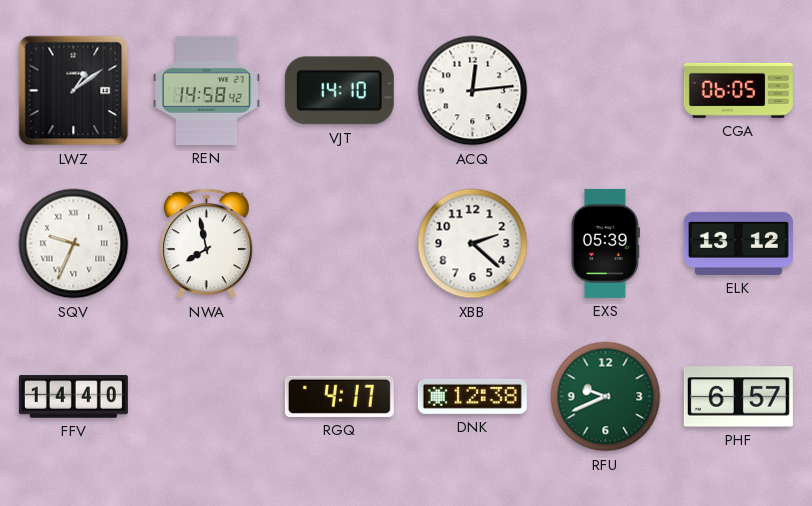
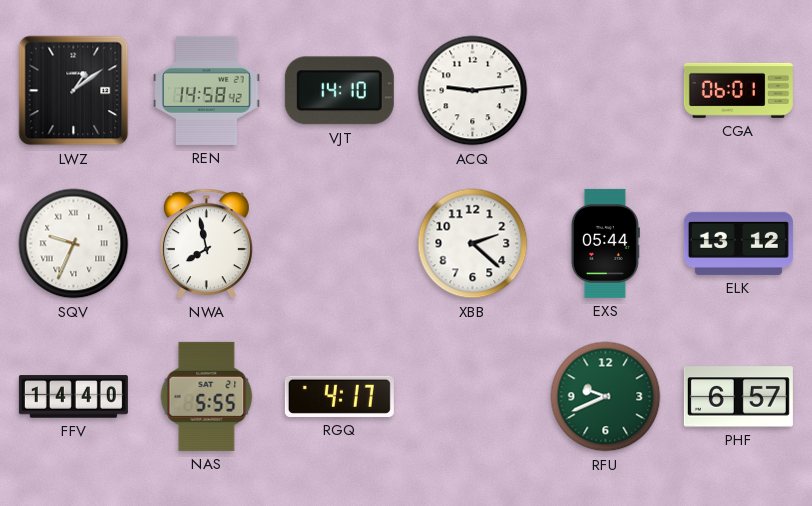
ACQ: 12:14 -> 9:14
CGA: 06:05 -> 06:01
EXS: 05:39 -> 05:44
NAS: none -> 5:55
DNK: 12:38 -> none
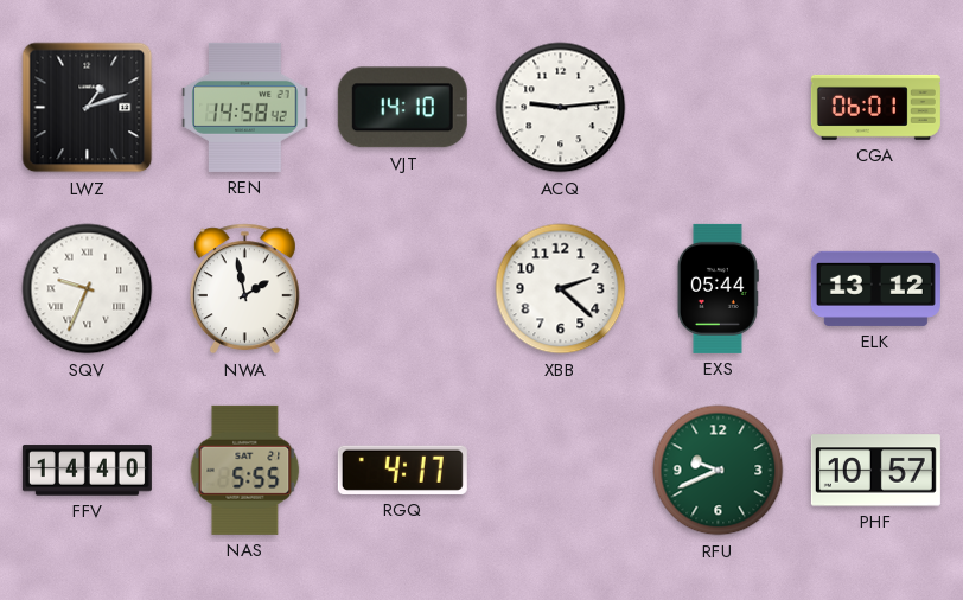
LWZ: 1:09 -> 1:12
NWA: 7:58 -> 1:58
PHF: 6:57 -> 10:57
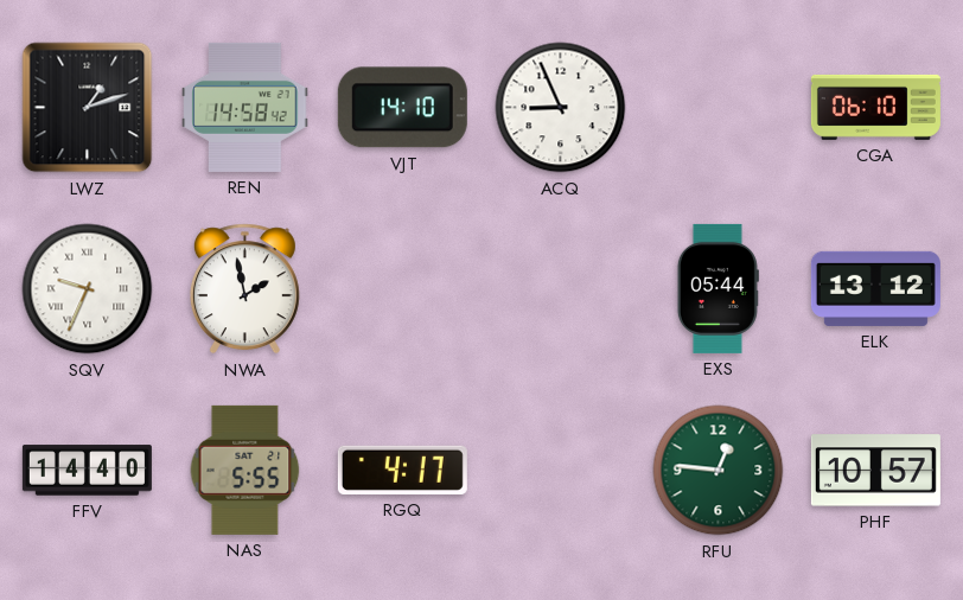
ACQ: 9:14 -> 8:56
CGA: 06:01 -> 06:10
XBB: 2:22 -> none
RFU: 9:41 -> 12:46
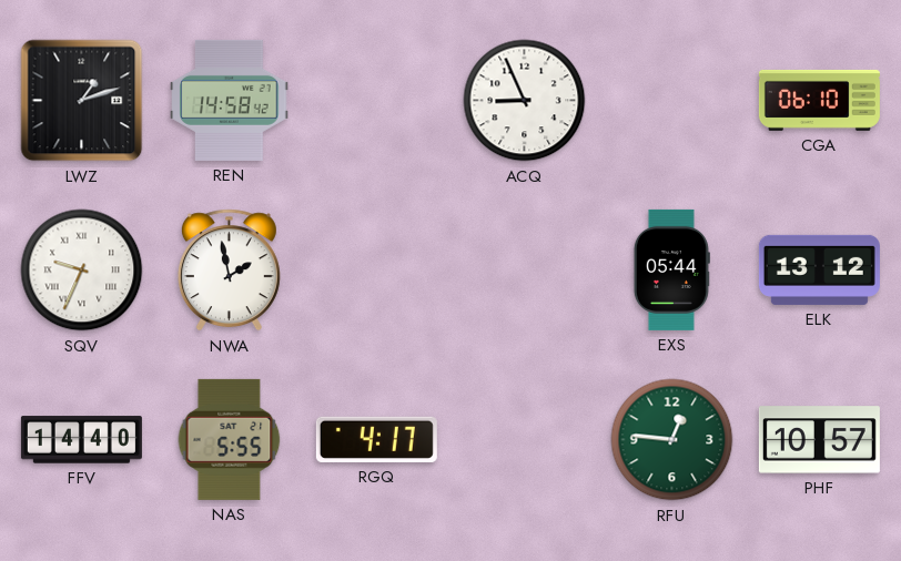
VJT: 14:10 -> none
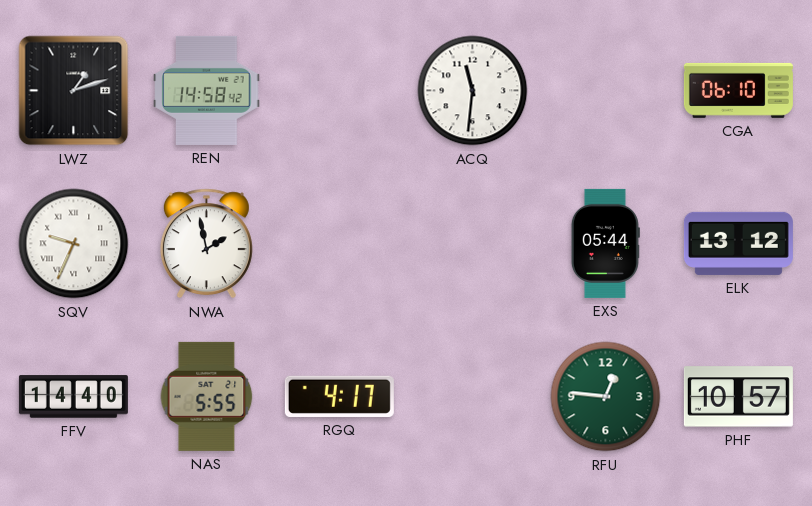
ACQ: 8:56 -> 11:31
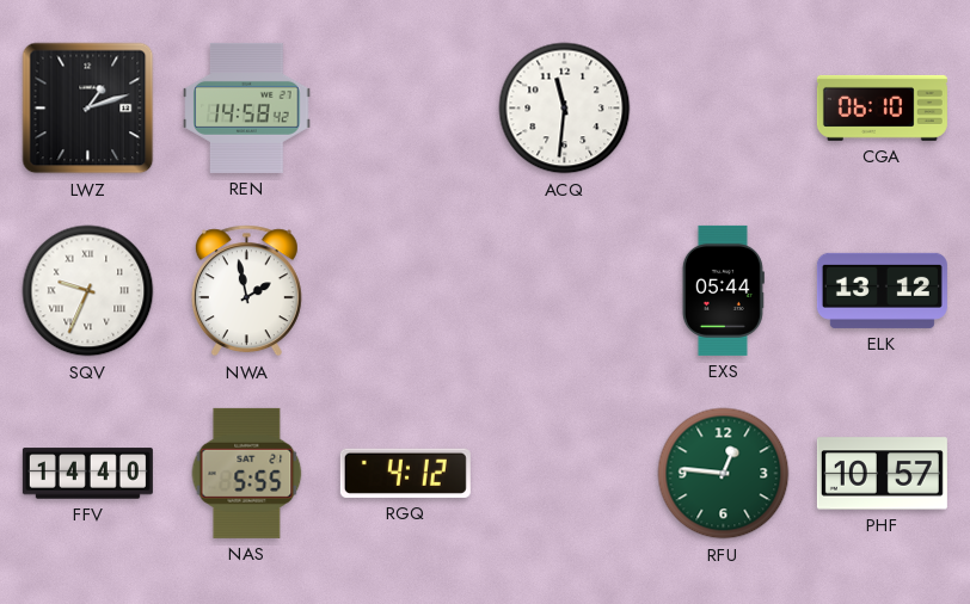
RGQ: 4:17 -> 4:12
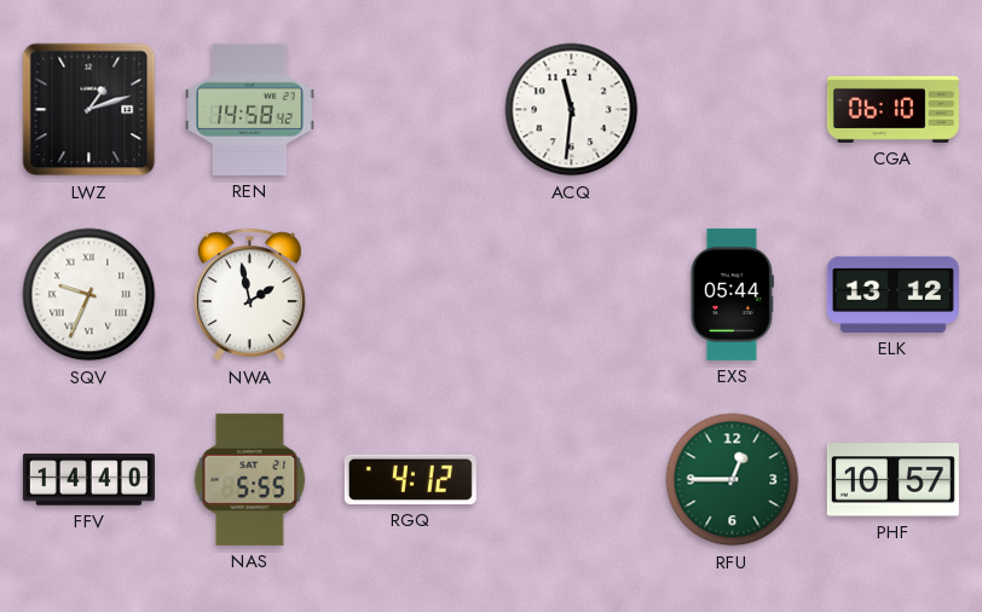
RFU: 12:46 -> 12:45
